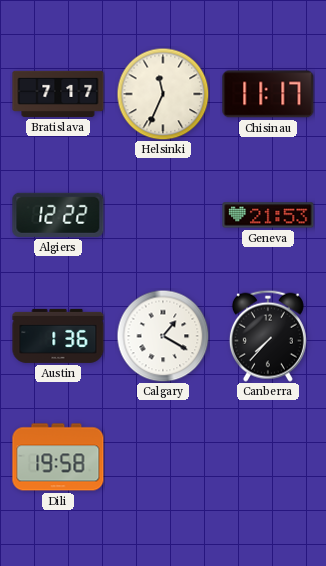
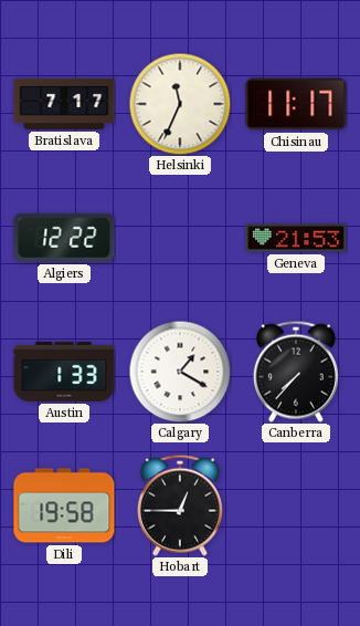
Austin: 1:36 -> 1:33
Hobart: none -> 12:45
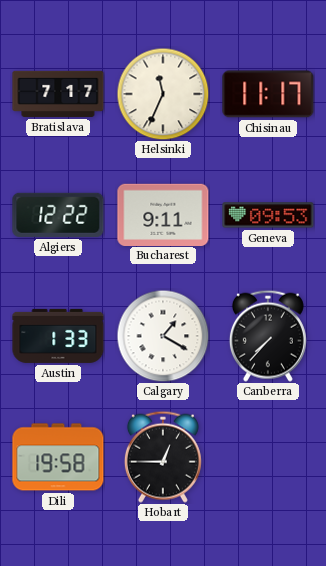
Bucharest: none -> 9:11
Geneva: 21:53 -> 09:53
